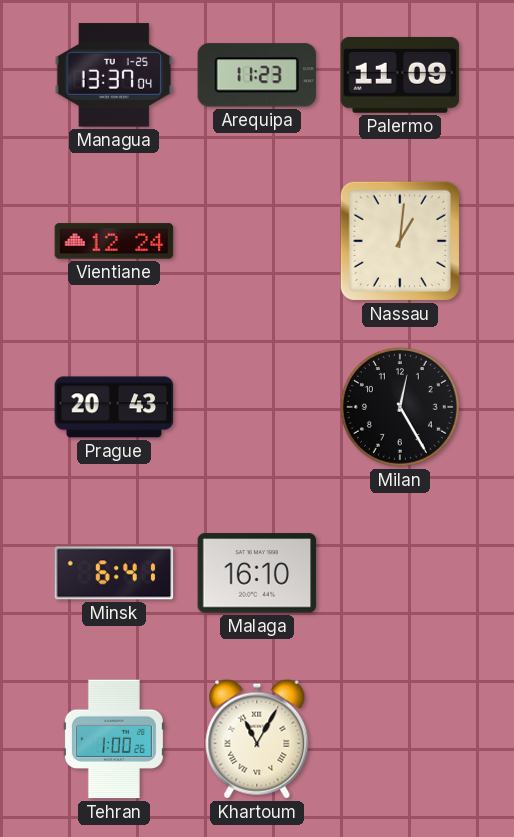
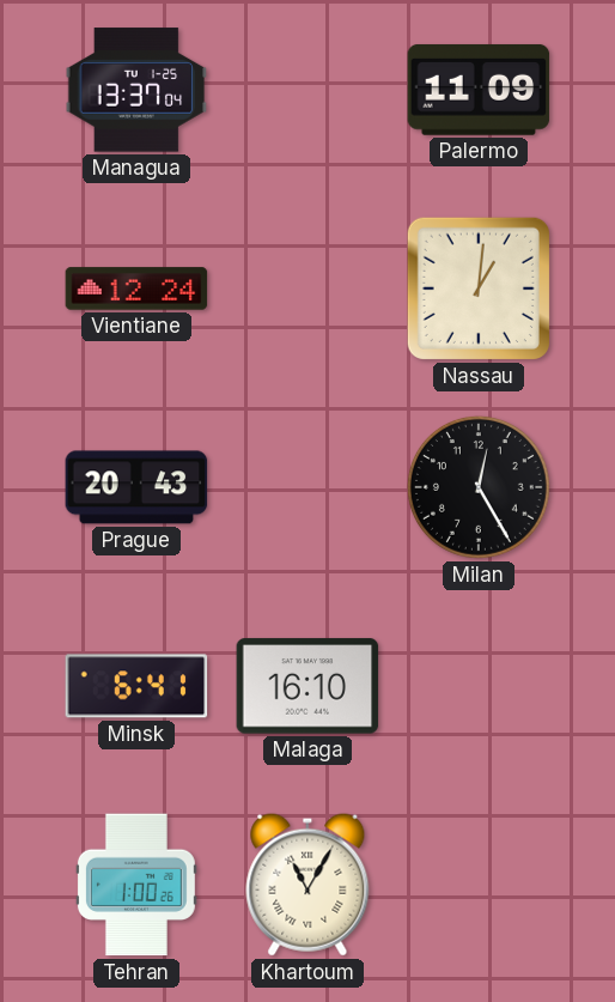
Arequipa: 11:23 -> none
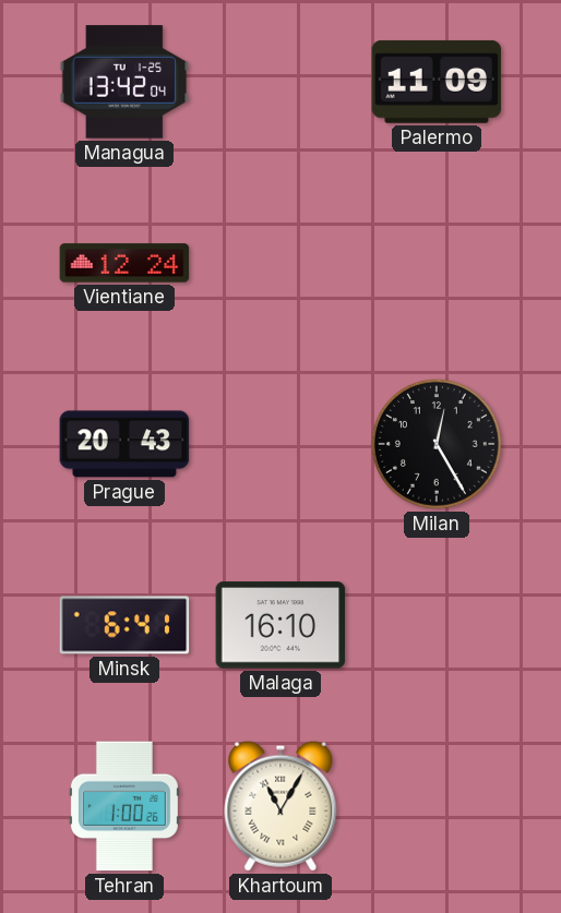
Managua: 13:37 -> 13:42
Nassau: 1:01 -> none
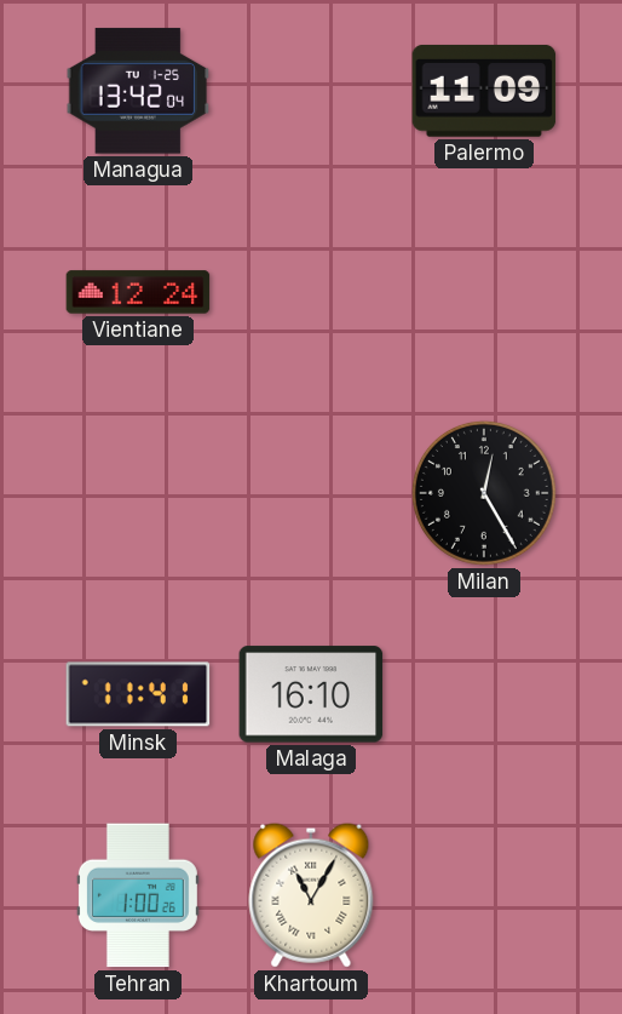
Prague: 20:43 -> none
Minsk: 6:41 -> 11:41
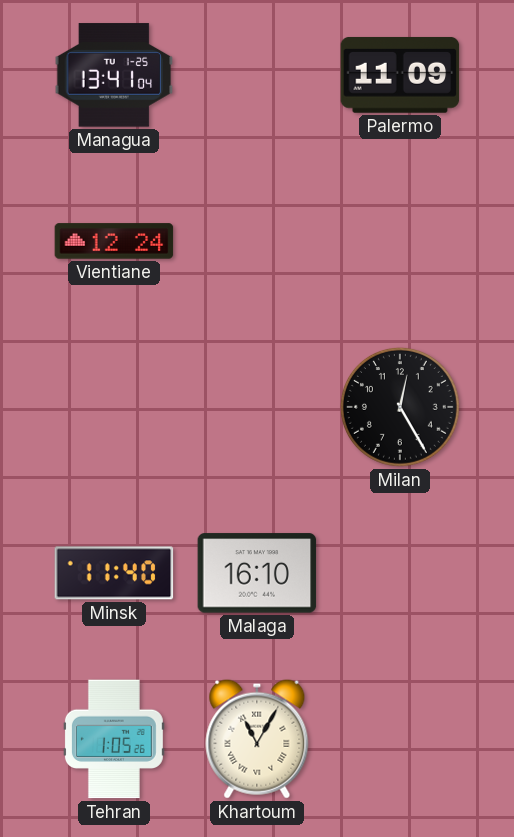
Managua: 13:42 -> 13:41
Minsk: 11:41 -> 11:40
Tehran: 1:00 -> 1:05
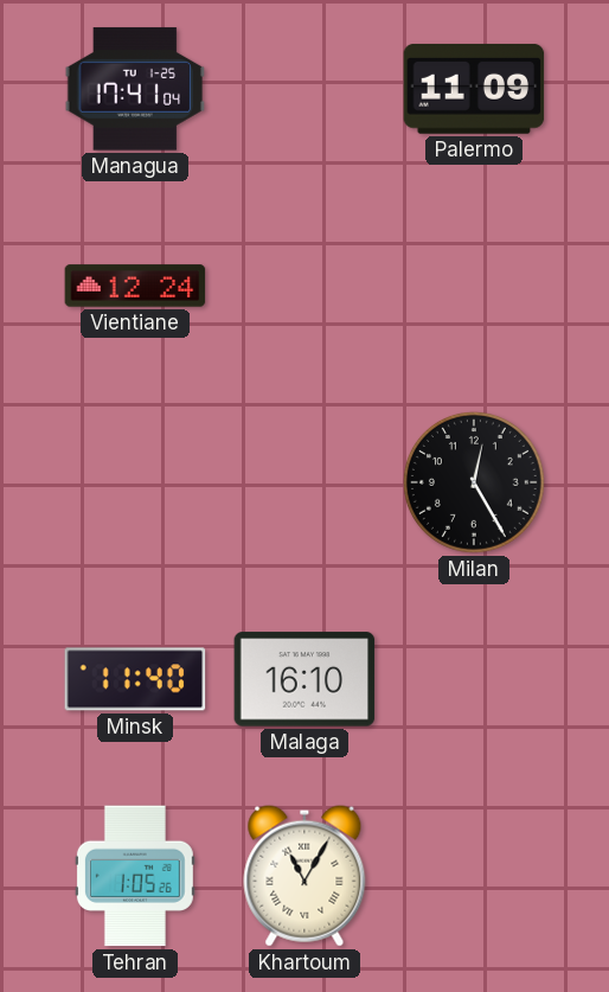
Managua: 13:41 -> 17:41
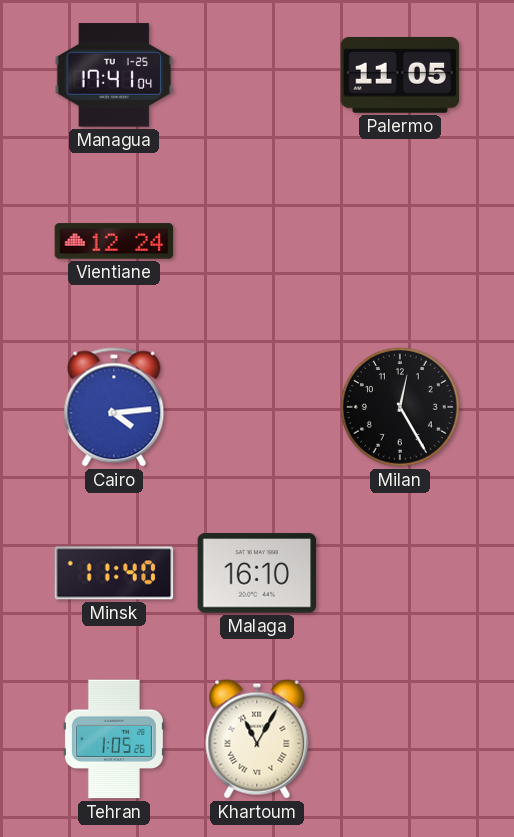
Palermo: 11:09 -> 11:05
Cairo: none -> 4:14
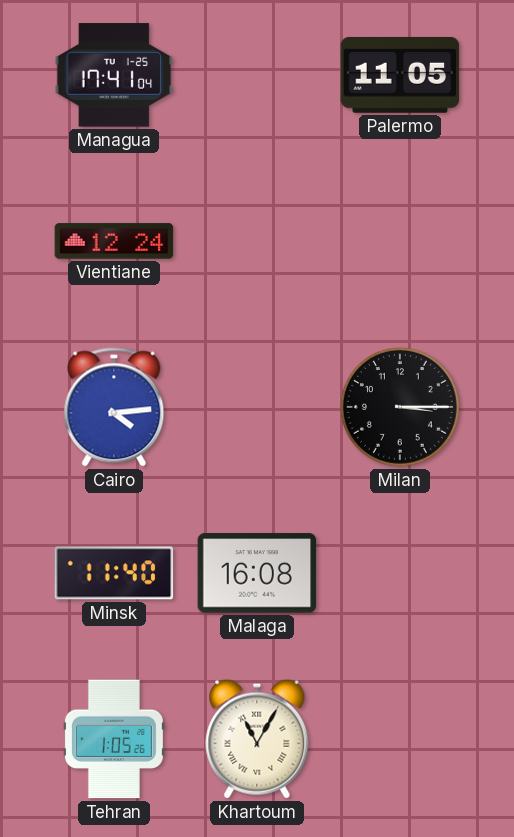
Milan: 12:25 -> 3:15
Malaga: 16:10 -> 16:08
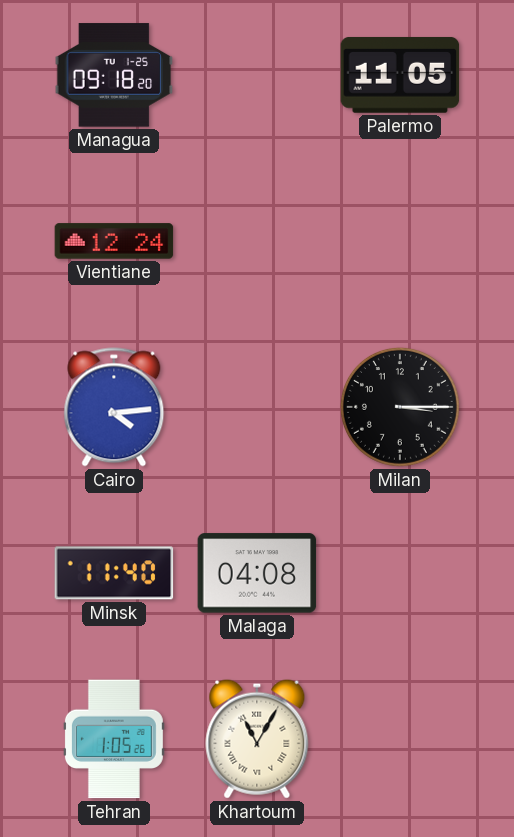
Managua: 17:41 -> 09:18
Malaga: 16:08 -> 04:08
